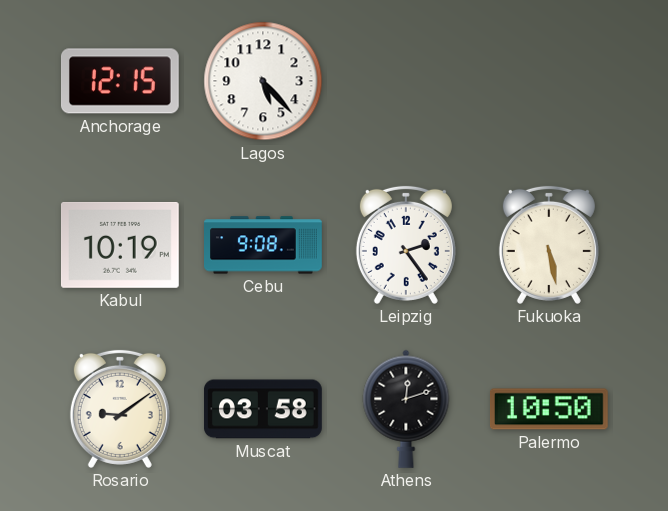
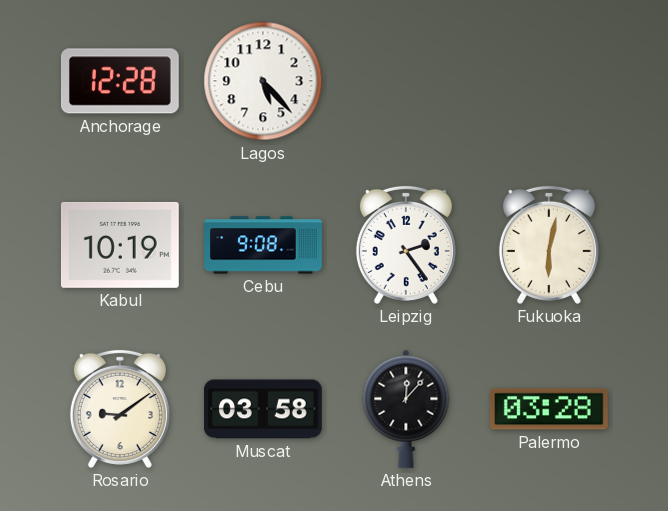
Anchorage: 12:15 -> 12:28
Fukuoka: 5:28 -> 6:02
Athens: 12:12 -> 12:07
Palermo: 10:50 -> 03:28
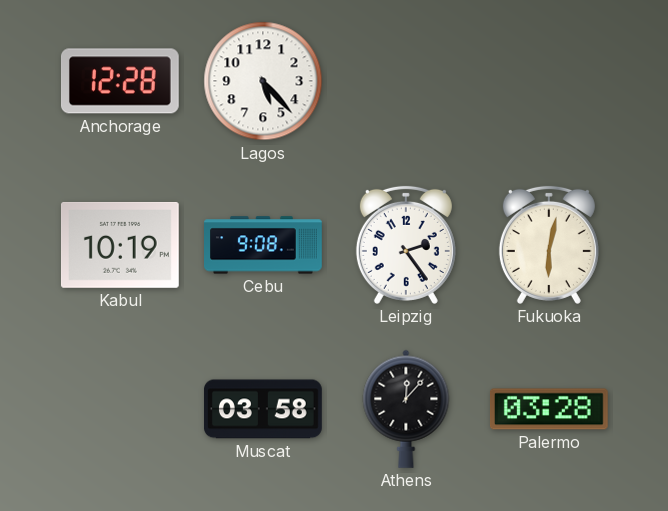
Rosario: 9:09 -> none
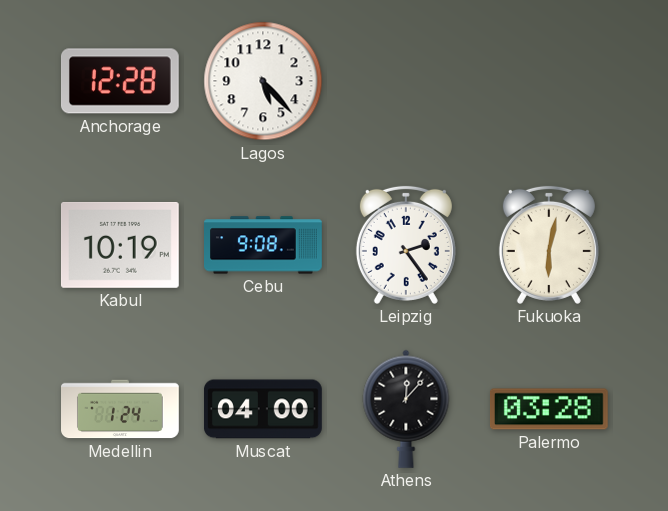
Medellin: none -> 1:24
Muscat: 03:58 -> 04:00
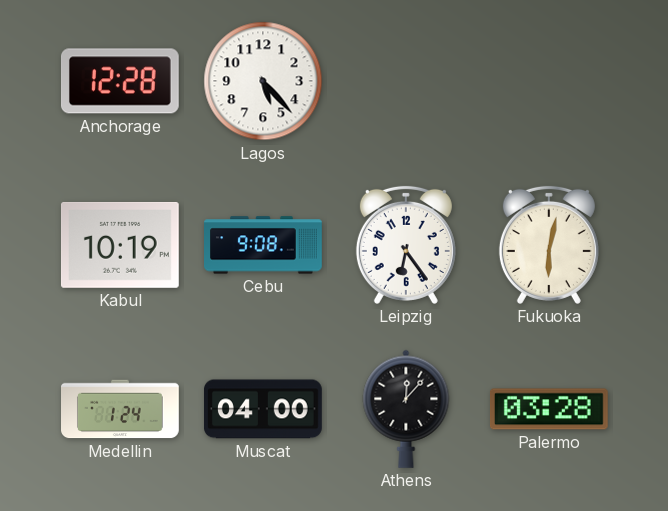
Leipzig: 2:24 -> 6:24
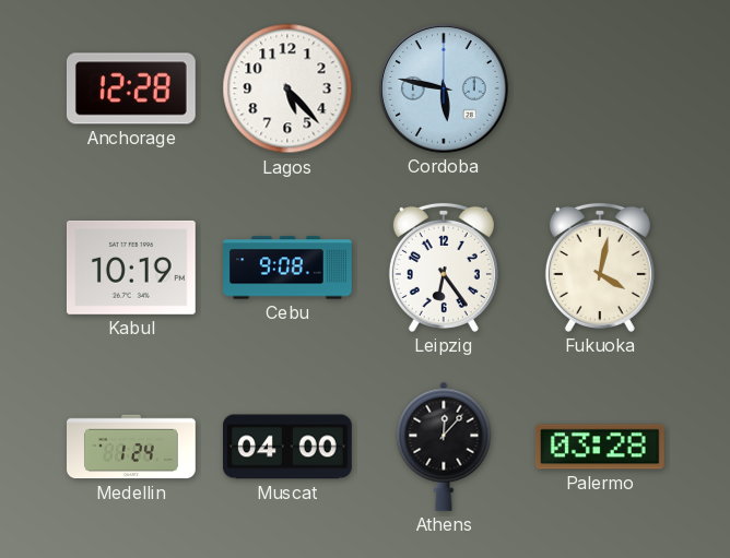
Cordoba: none -> 5:47
Fukuoka: 6:02 -> 4:02
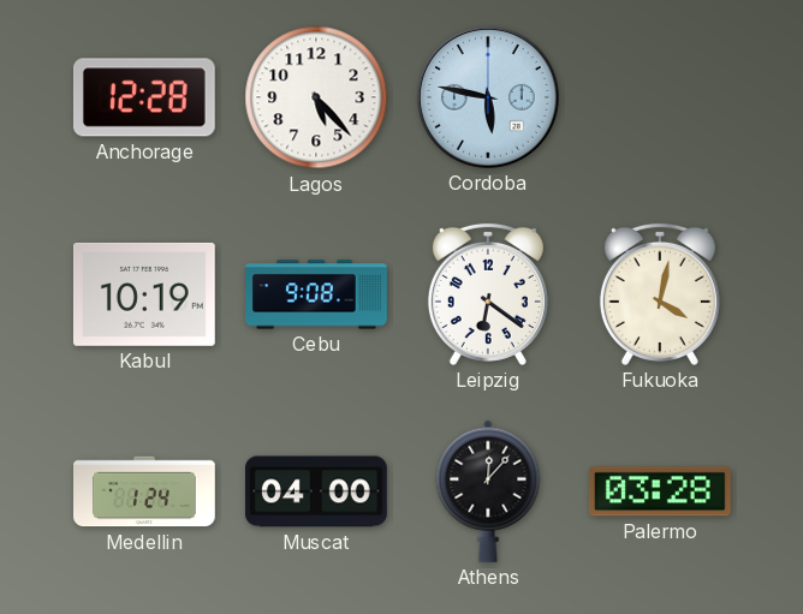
Leipzig: 6:24 -> 6:21
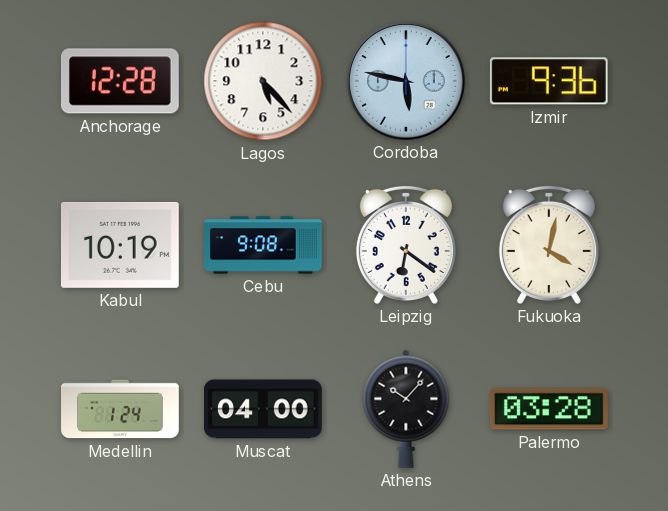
Izmir: none -> 9:36
Athens: 12:07 -> 10:07
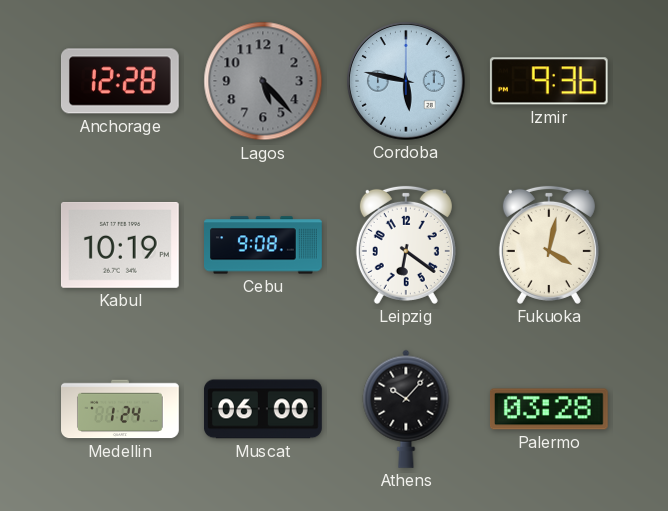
Lagos dial: white -> grey
Muscat: 04:00 -> 06:00
